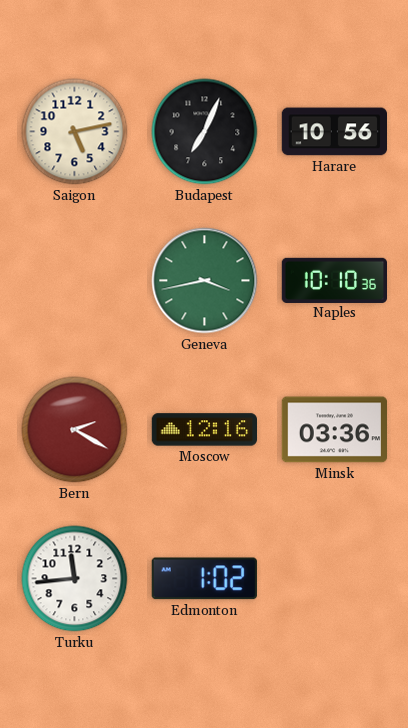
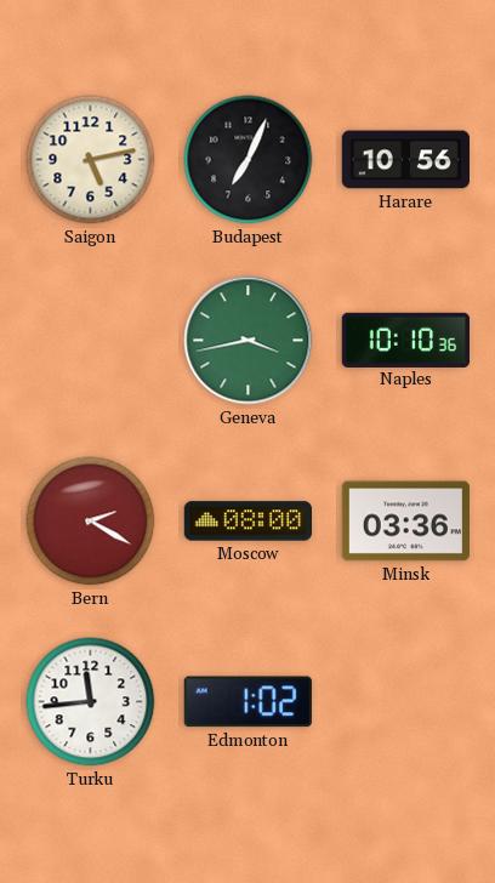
Moscow: 12:16 -> 08:00
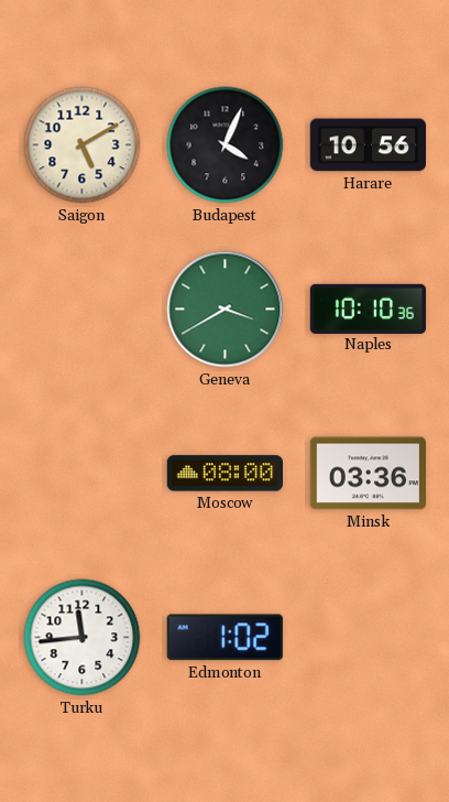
Saigon: 5:13 -> 5:10
Budapest: 7:04 -> 4:04
Geneva: 3:43 -> 3:40
Bern: 2:20 -> none
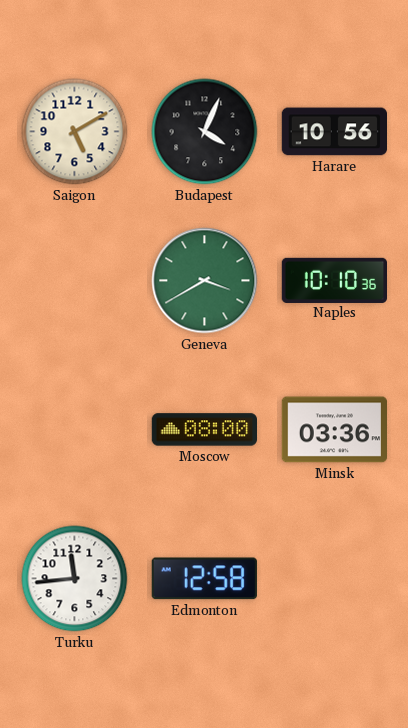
Edmonton: 1:02 -> 12:58
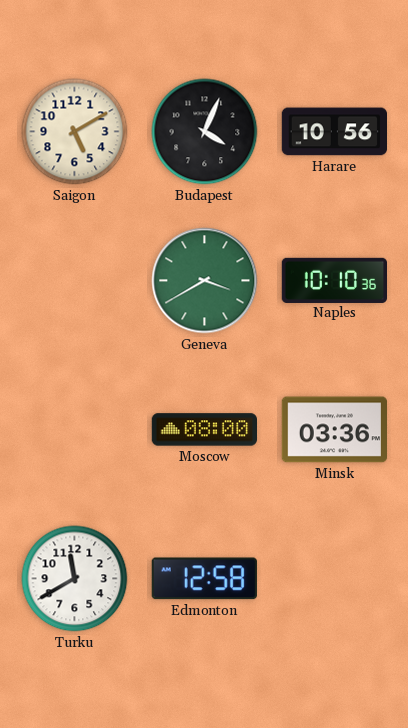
Turku: 11:44 -> 11:40
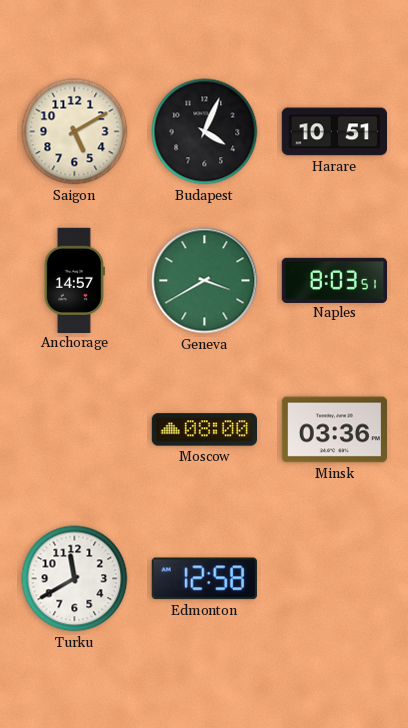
Harare: 10:56 -> 10:51
Anchorage: none -> 14:57
Naples: 10:10 -> 8:03
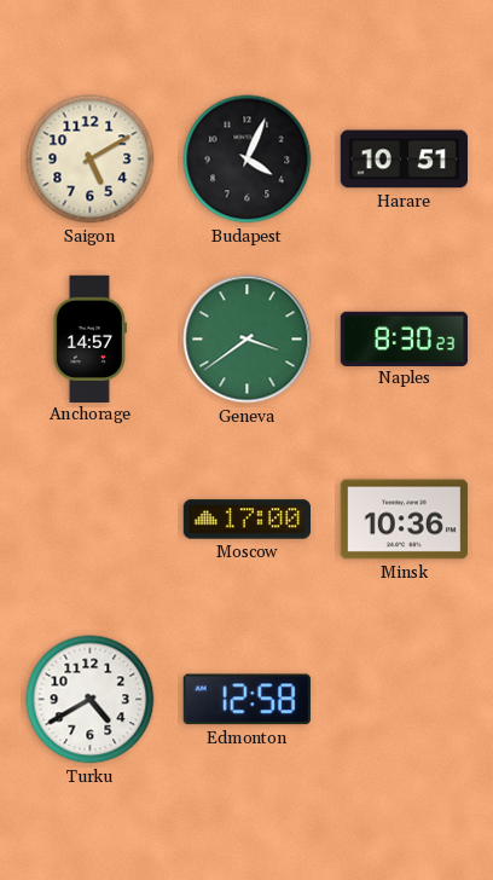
Geneva: 3:40 -> 3:39
Naples: 8:03 -> 8:30
Moscow: 08:00 -> 17:00
Minsk: 03:36 -> 10:36
Turku: 11:40 -> 4:40
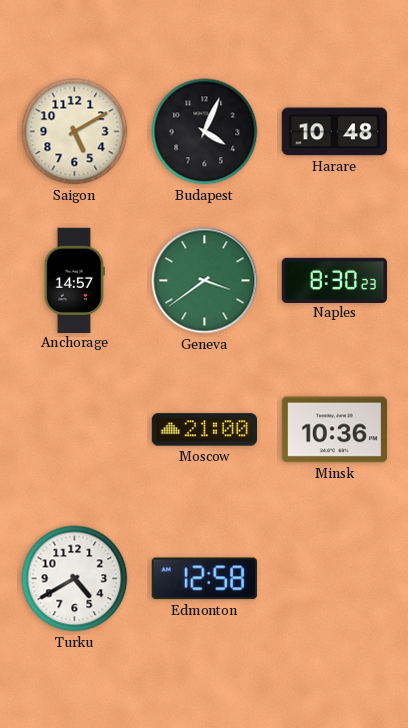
Harare: 10:51 -> 10:48
Moscow: 17:00 -> 21:00
